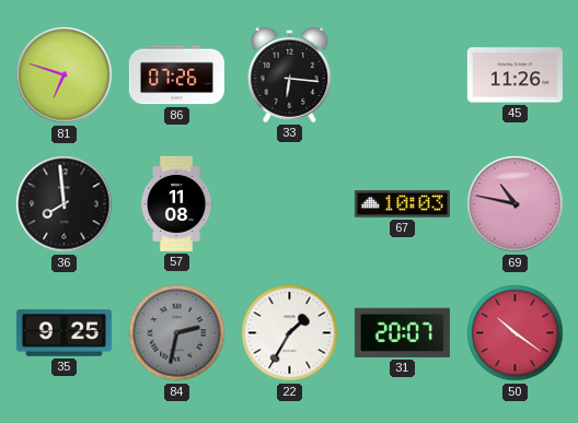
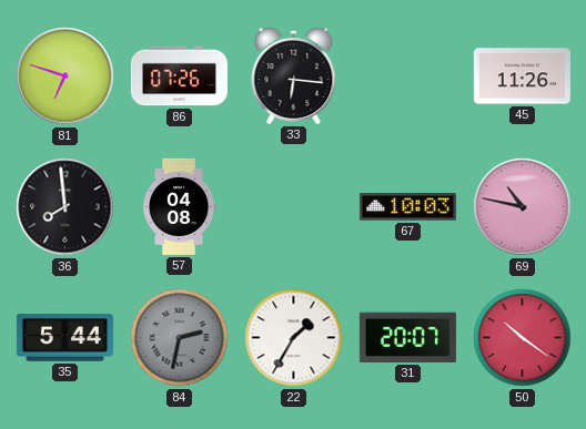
57: 11:08 -> 04:08
35: 9:25 -> 5:44
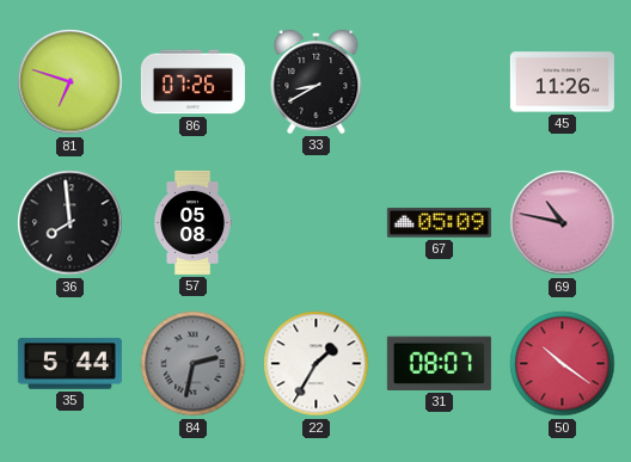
33: 6:16 -> 8:40
57: 04:08 -> 05:08
67: 10:03 -> 05:09
31: 20:07 -> 08:07
